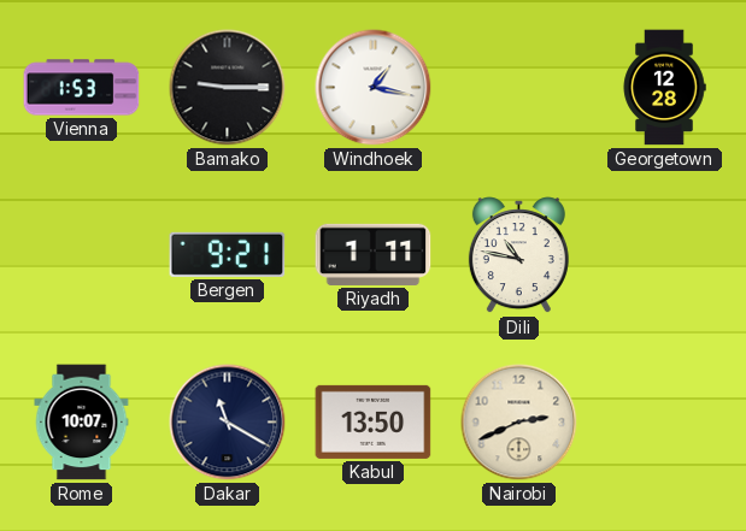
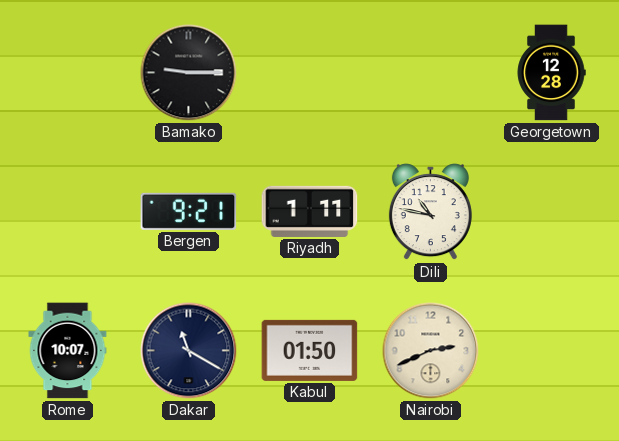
Vienna: 1:53 -> none
Windhoek: 1:17 -> none
Kabul: 13:50 -> 01:50
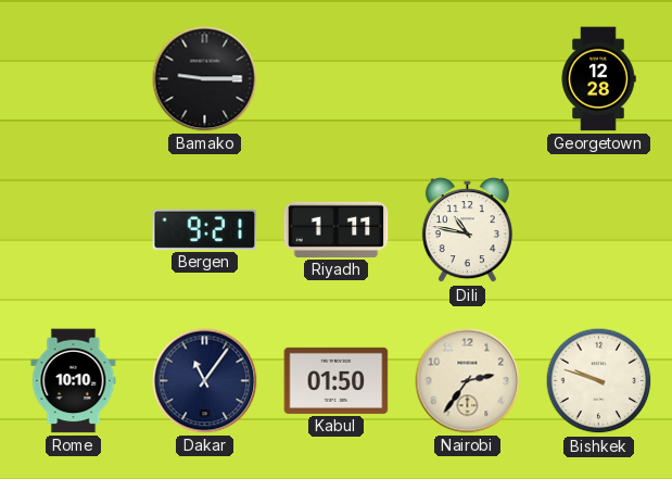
Rome: 10:07 -> 10:10
Dakar: 11:20 -> 11:06
Nairobi: 2:41 -> 2:36
Bishkek: none -> 9:48
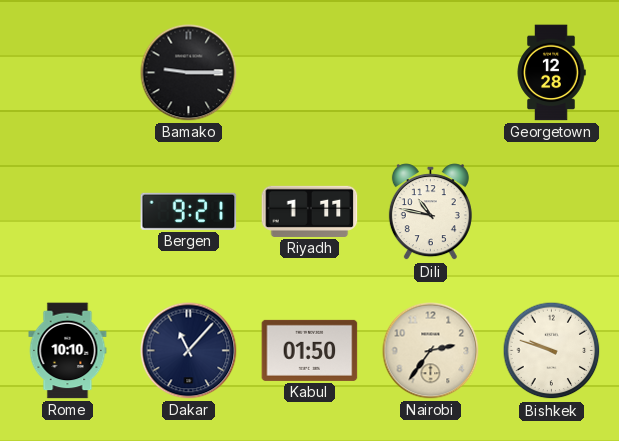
Dakar: 11:06 -> 11:07
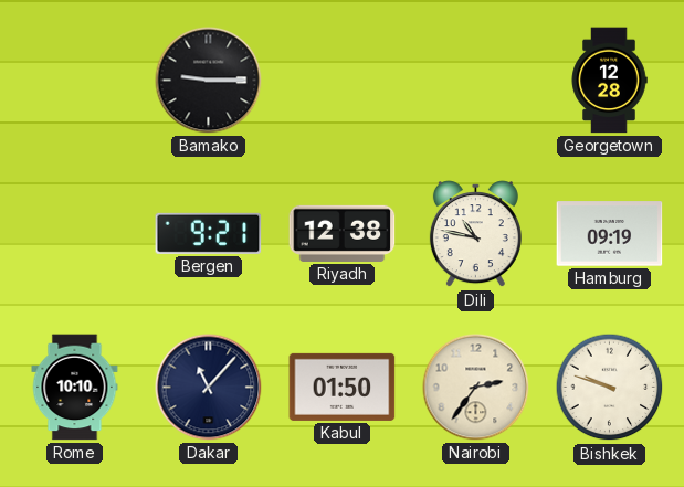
Riyadh: 1:11 -> 12:38
Hamburg: none -> 09:19
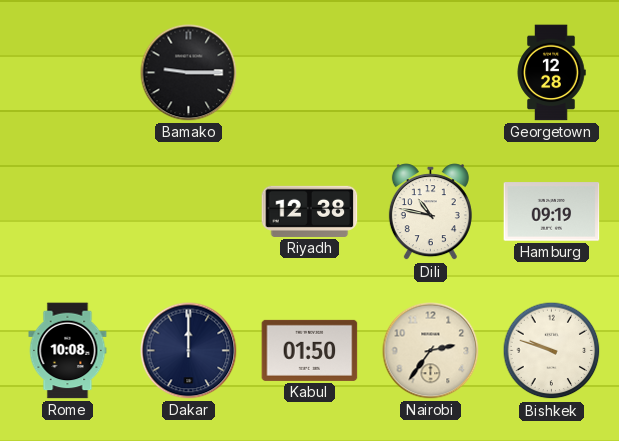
Bergen: 9:21 -> none
Rome: 10:10 -> 10:08
Dakar: 11:07 -> 12:00
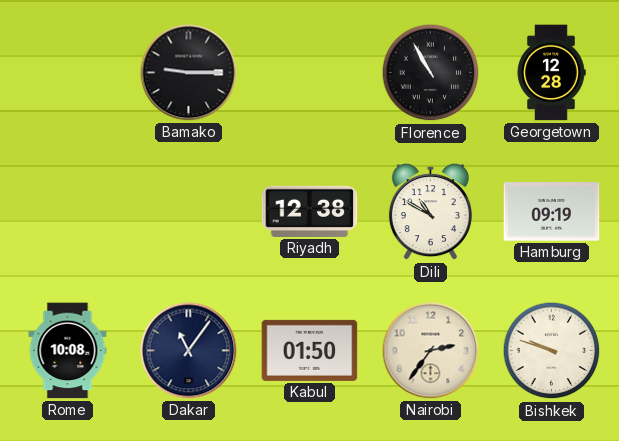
Florence: none -> 10:55
Dili: 10:47 -> 10:50
Dakar: 12:00 -> 11:06
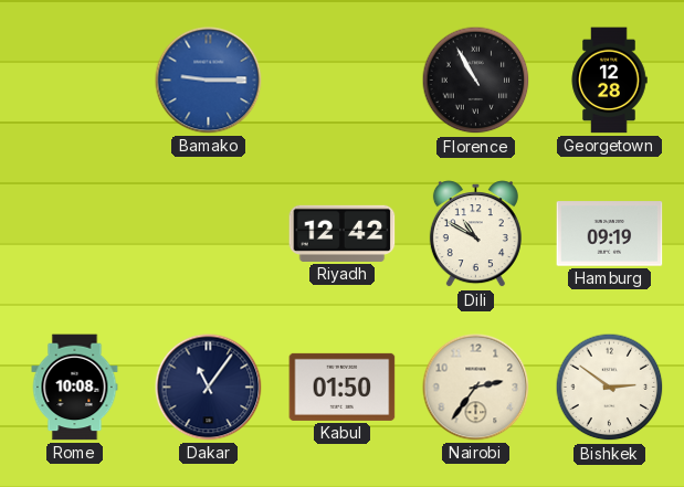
Bamako dial: black -> blue
Riyadh: 12:38 -> 12:42
Bishkek: 9:48 -> 2:51
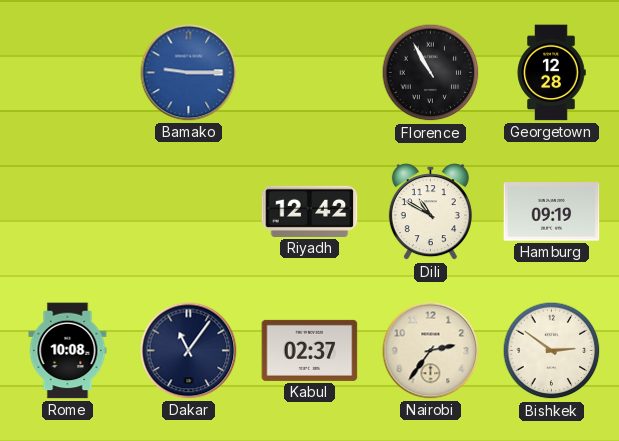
Kabul: 01:50 -> 02:37
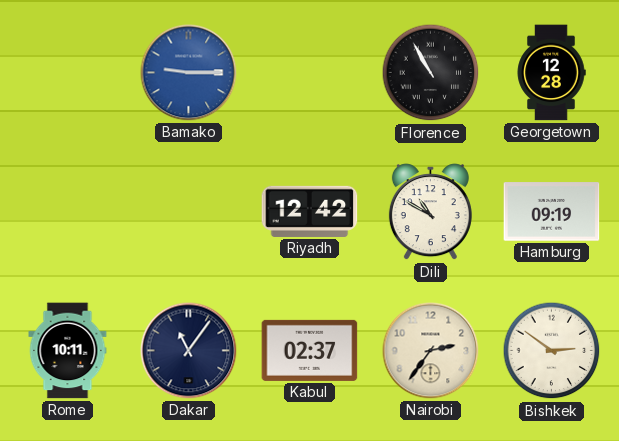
Rome: 10:08 -> 10:11
